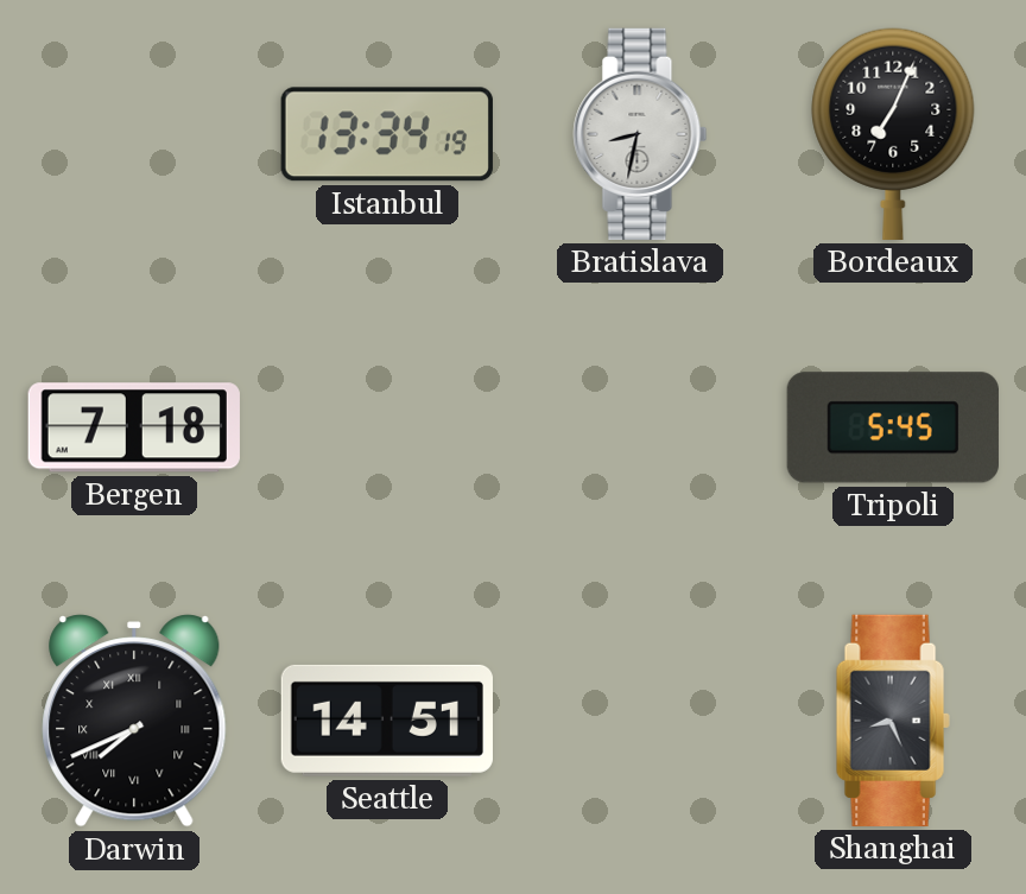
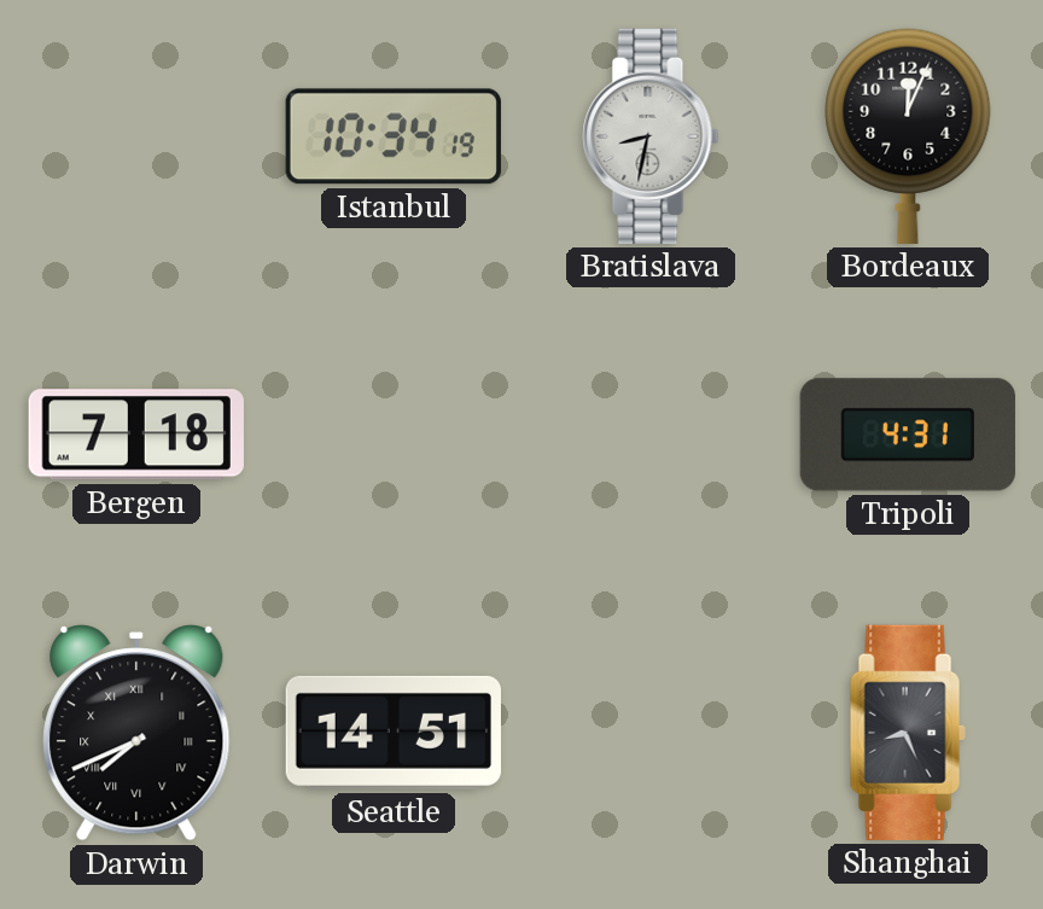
Istanbul: 13:34 -> 10:34
Bordeaux: 7:04 -> 12:04
Tripoli: 5:45 -> 4:31
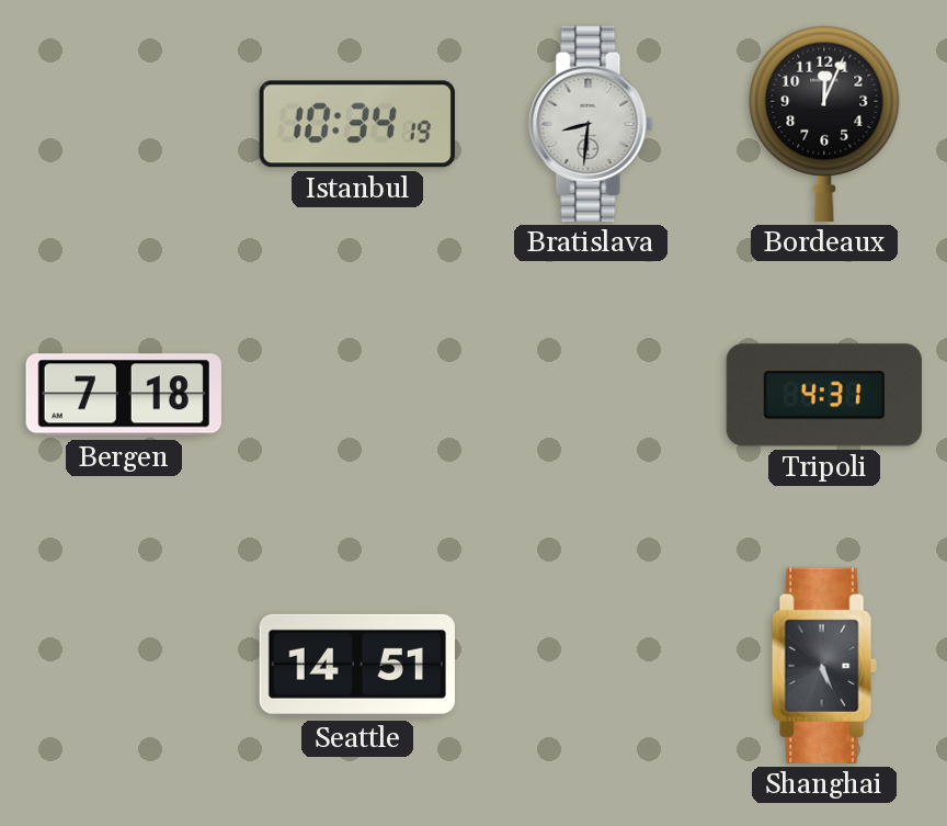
Bratislava: 8:32 -> 8:31
Darwin: 7:41 -> none
Shanghai: 8:26 -> 5:26
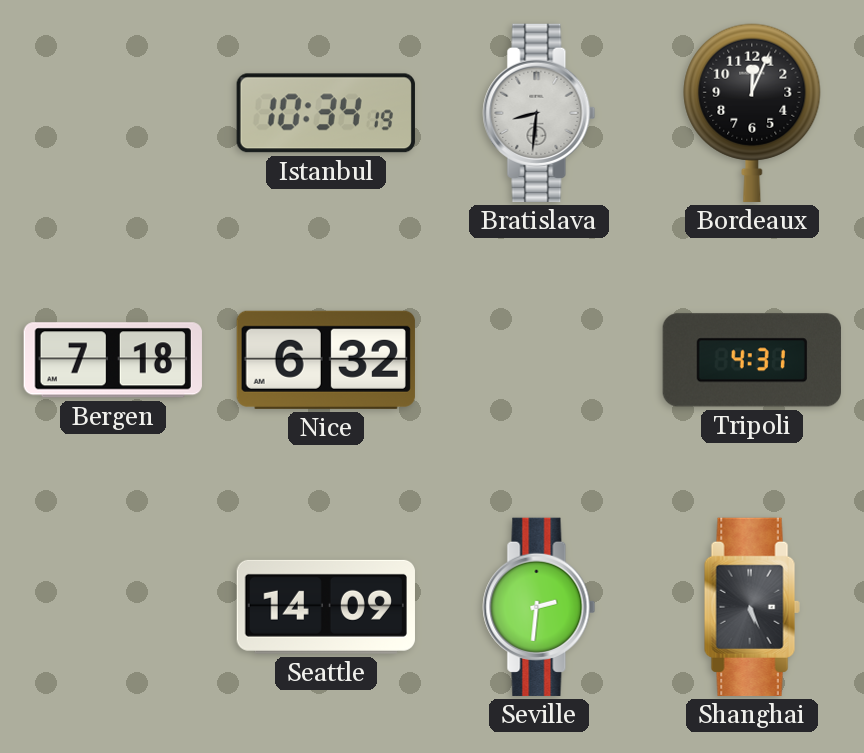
Nice: none -> 6:32
Seattle: 14:51 -> 14:09
Seville: none -> 2:31
